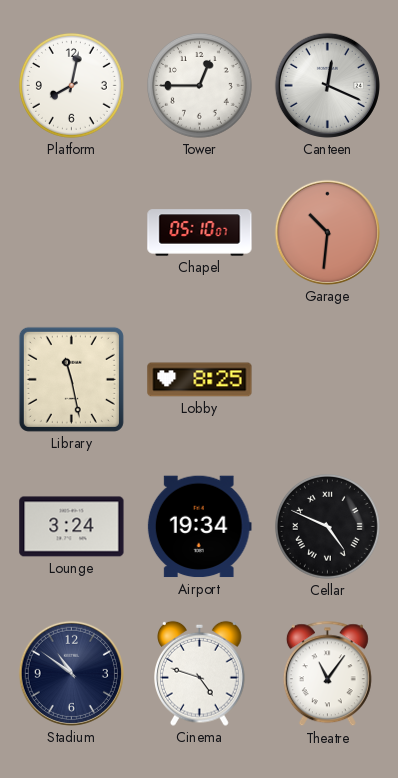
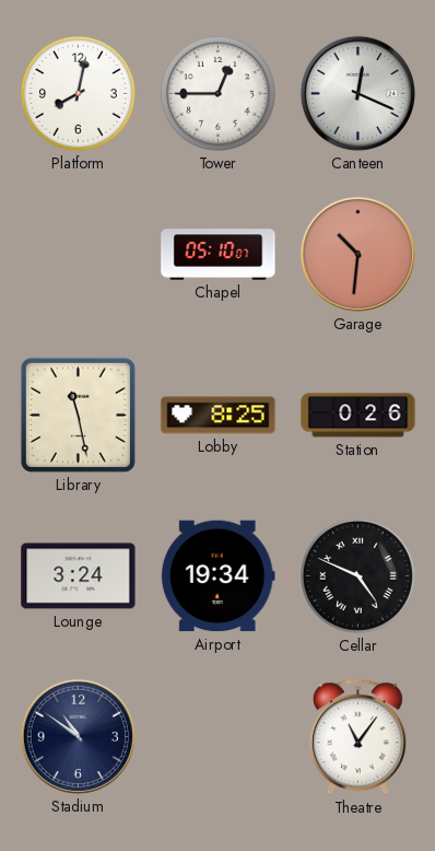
Station: none -> 0:26
Cinema: 4:48 -> none
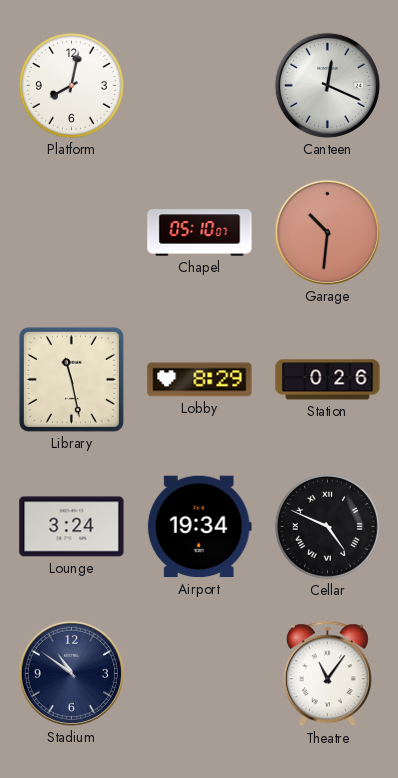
Tower: 12:45 -> none
Lobby: 8:25 -> 8:29
